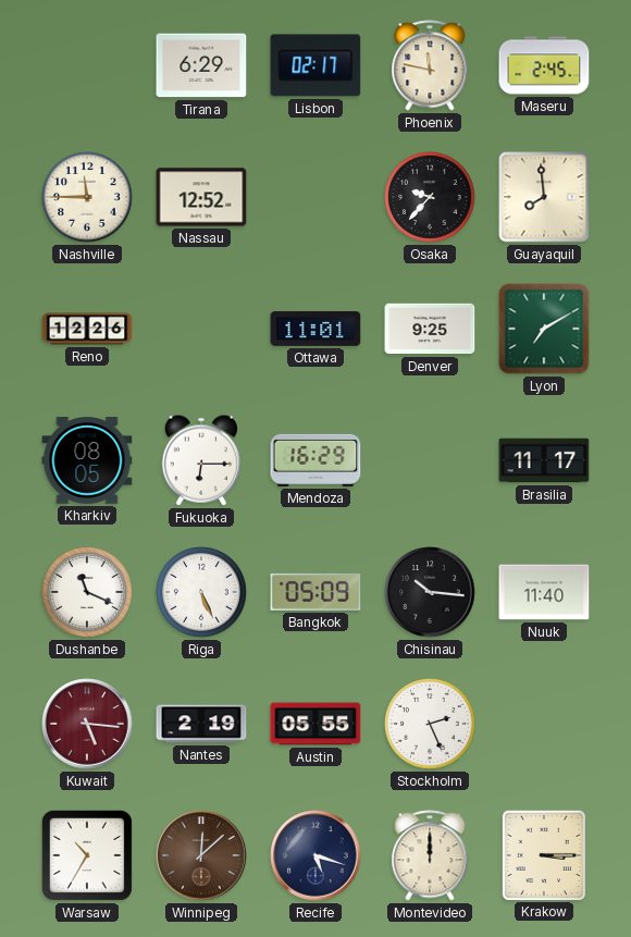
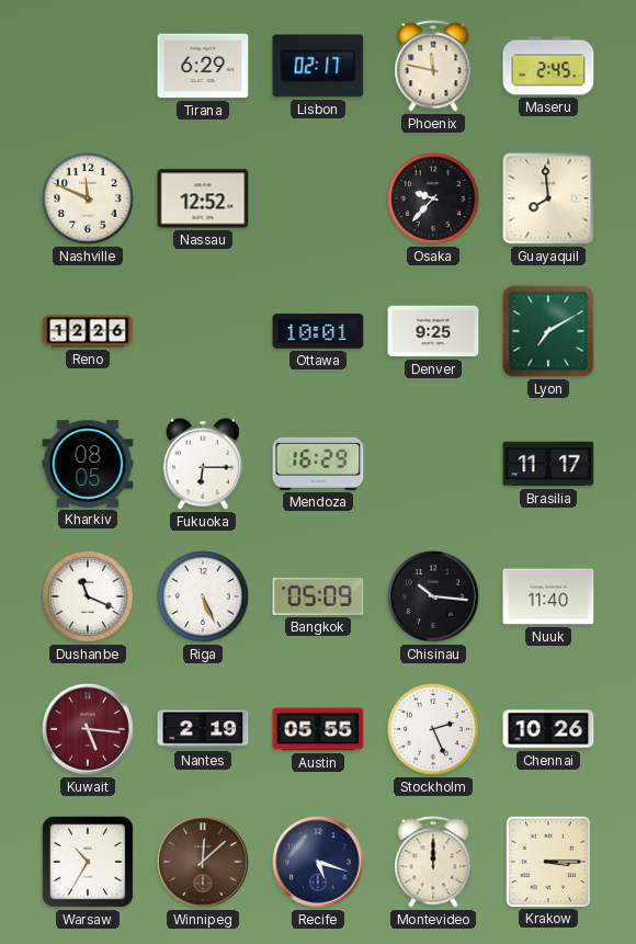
Nashville: 11:45 -> 11:49
Ottawa: 11:01 -> 10:01
Chennai: none -> 10:26
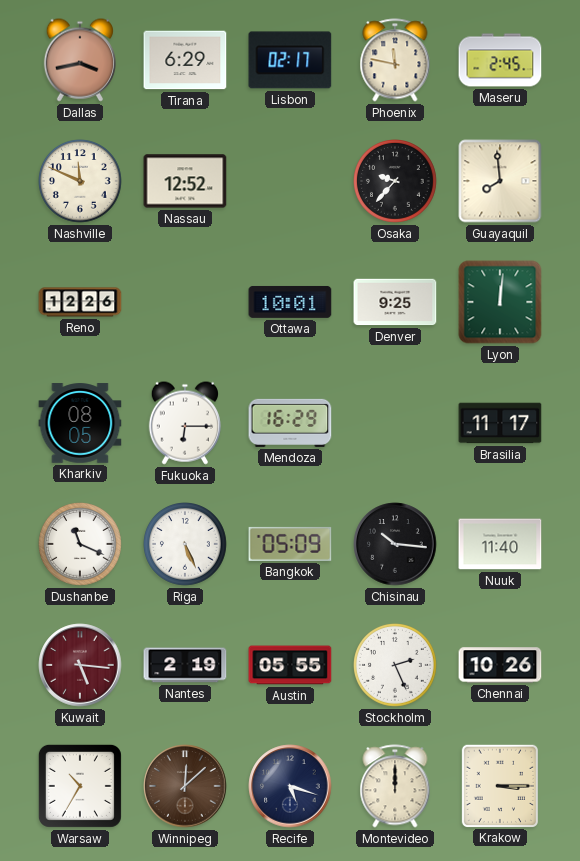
Dallas: none -> 3:43
Lyon: 7:10 -> 12:01
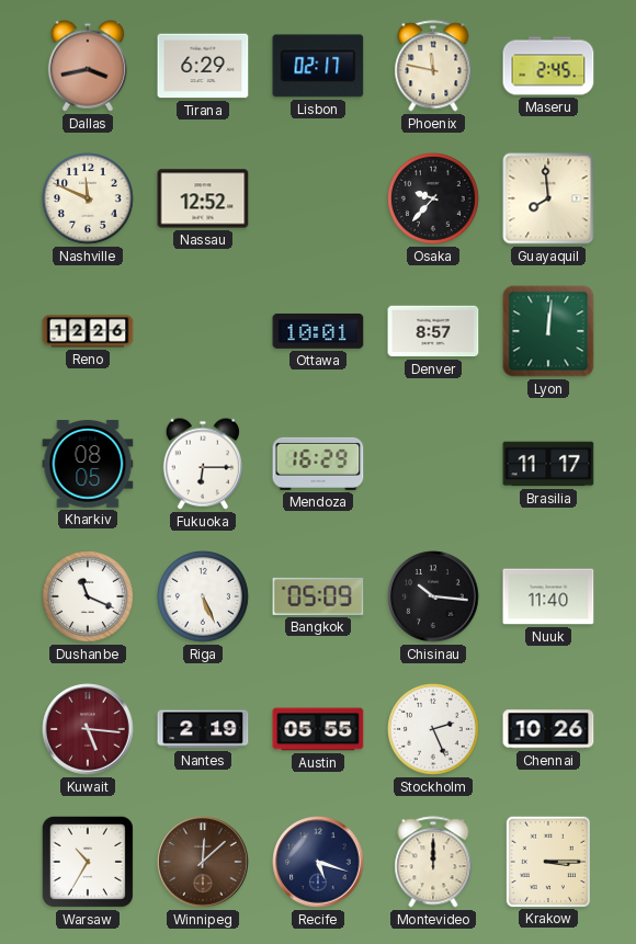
Denver: 9:25 -> 8:57
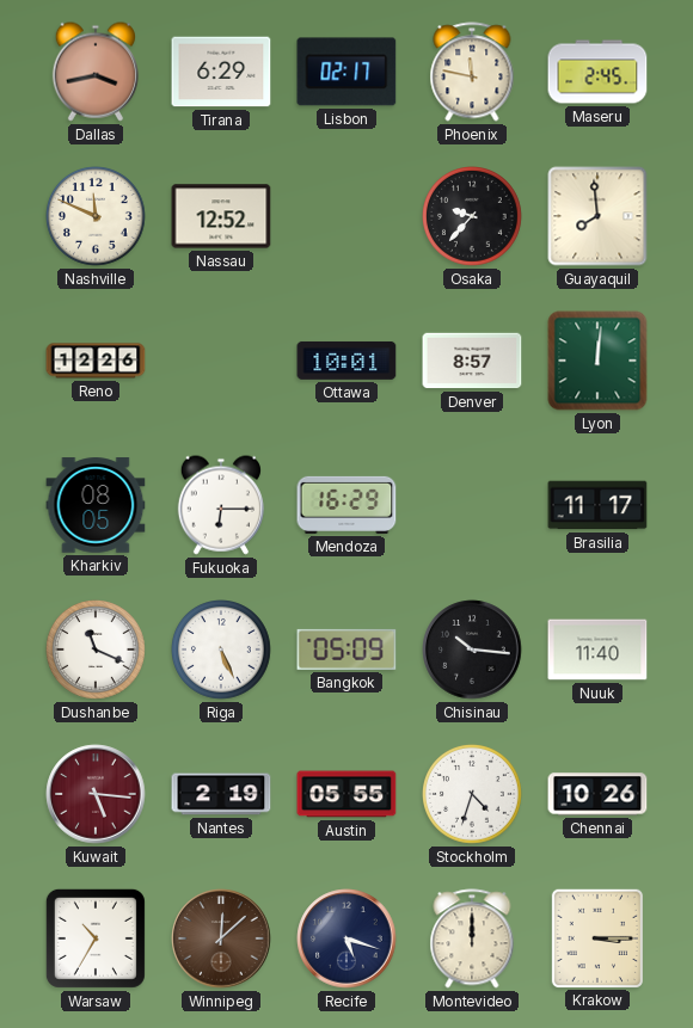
Stockholm: 2:26 -> 4:33
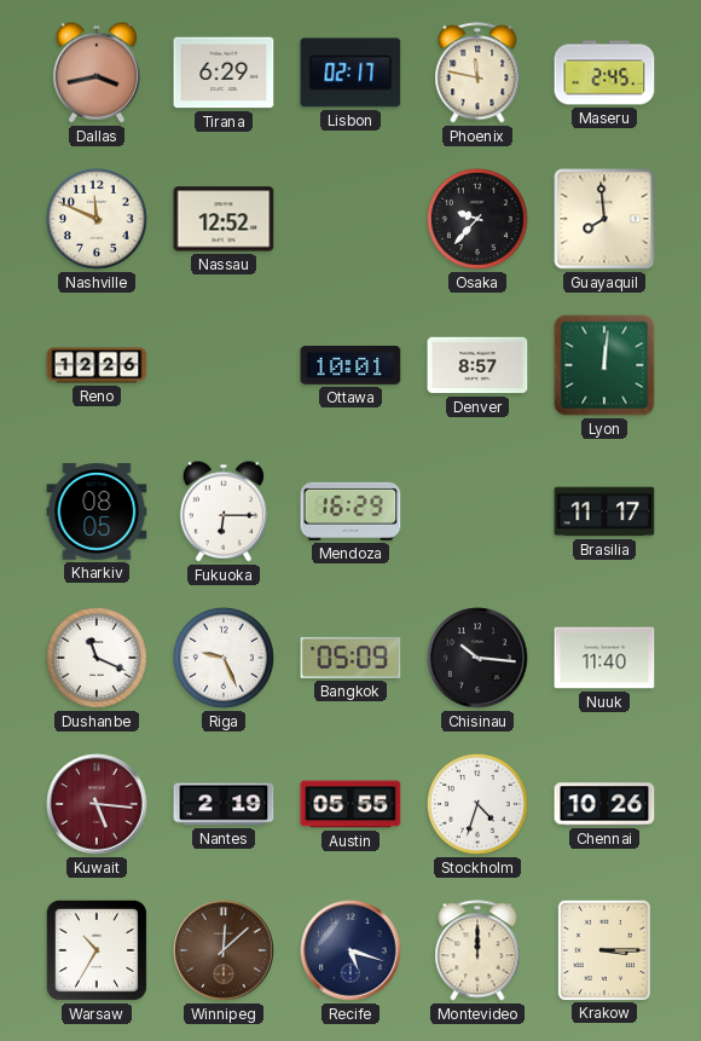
Riga: 5:26 -> 9:26
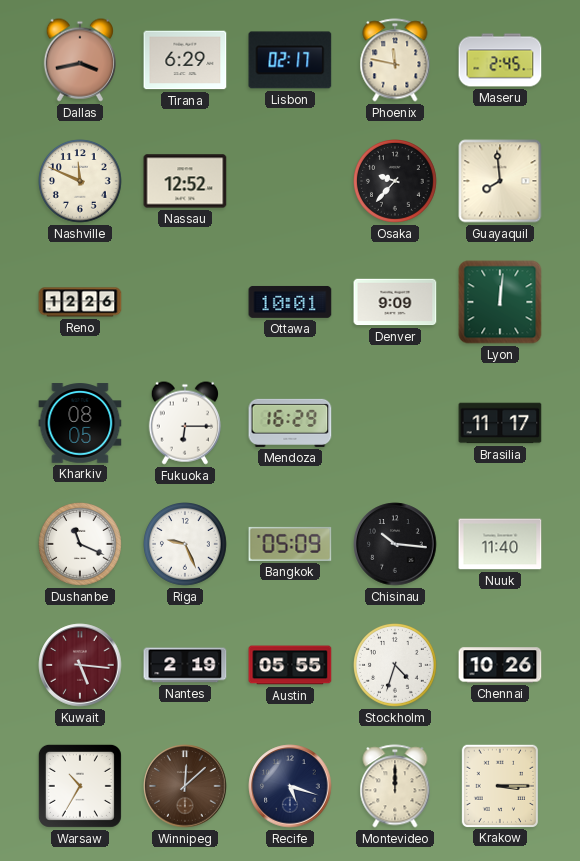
Denver: 8:57 -> 9:09
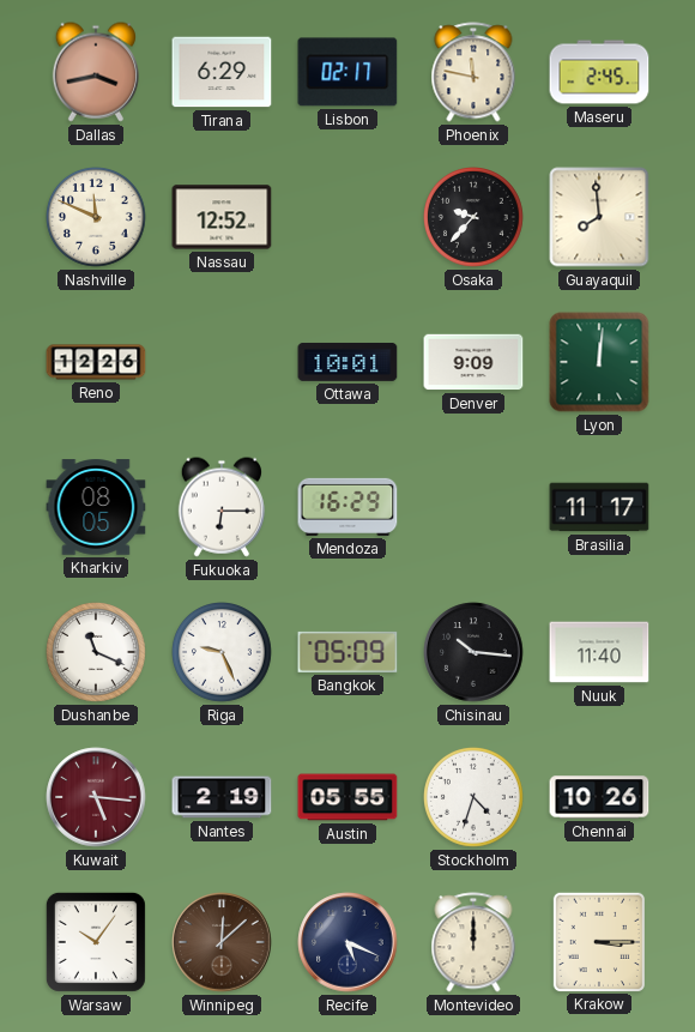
Warsaw: 10:35 -> 10:06
Recife: 5:18 -> 5:19
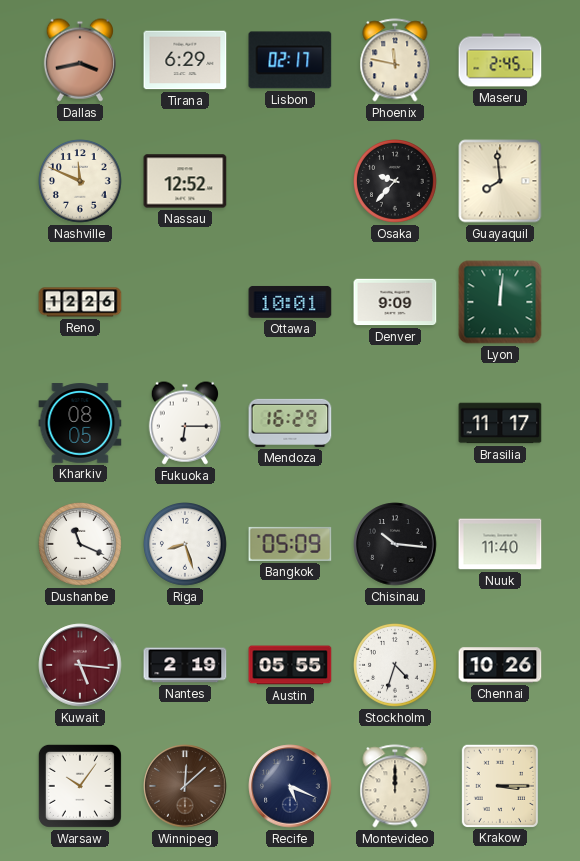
Riga: 9:26 -> 8:27
